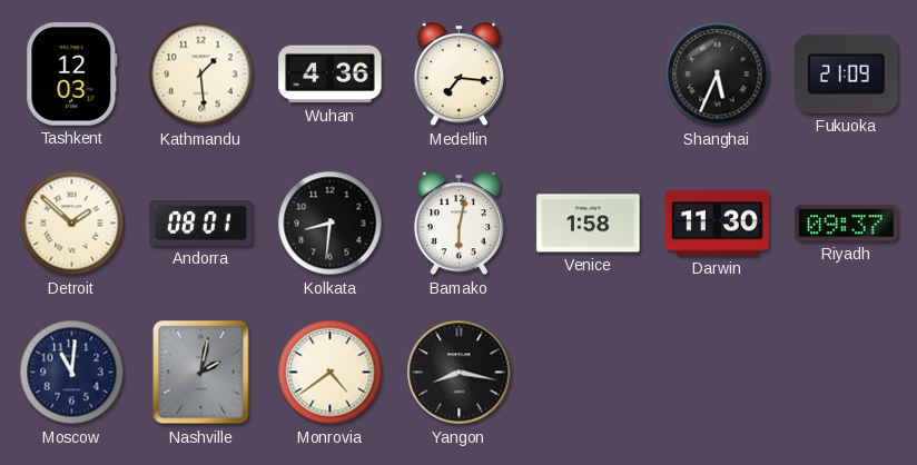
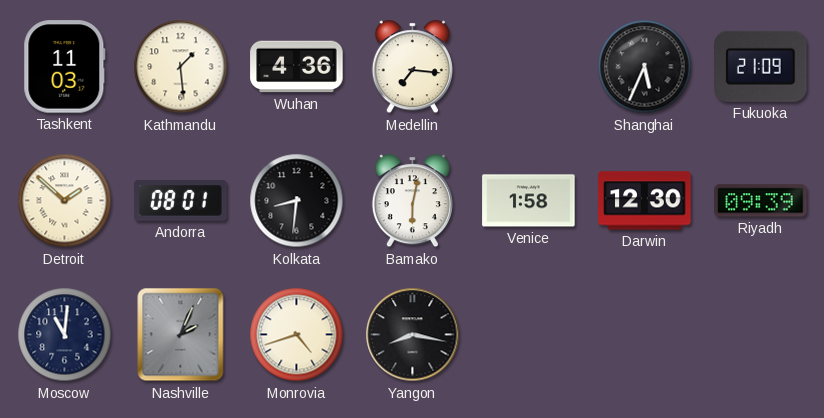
Tashkent: 12:03 -> 11:03
Darwin: 11:30 -> 12:30
Riyadh: 09:37 -> 09:39
Nashville: 2:02 -> 2:04
Monrovia: 4:39 -> 4:42
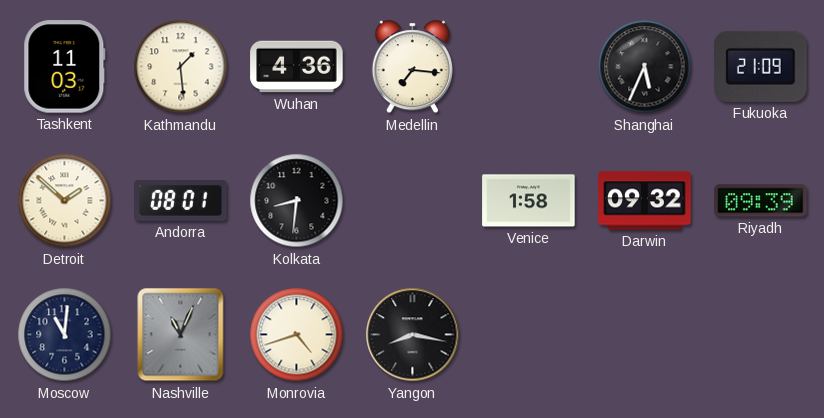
Bamako: 6:02 -> none
Darwin: 12:30 -> 09:32
Nashville: 2:04 -> 11:04
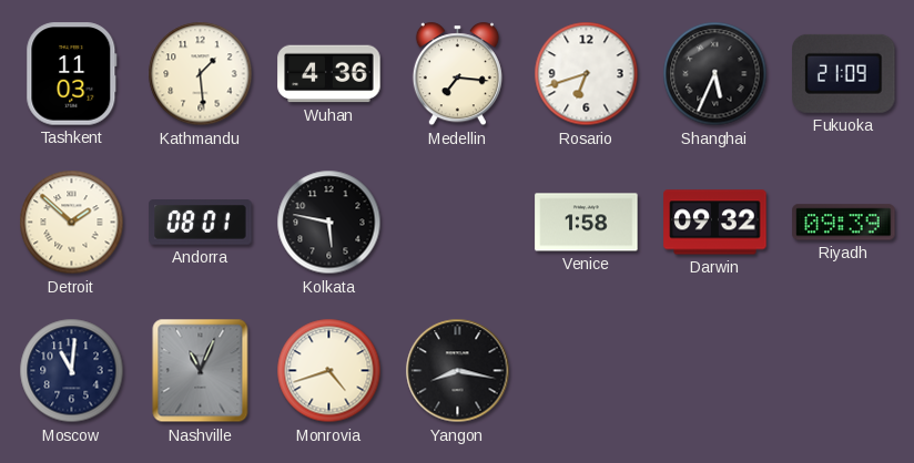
Rosario: none -> 6:42
Kolkata: 8:31 -> 5:47
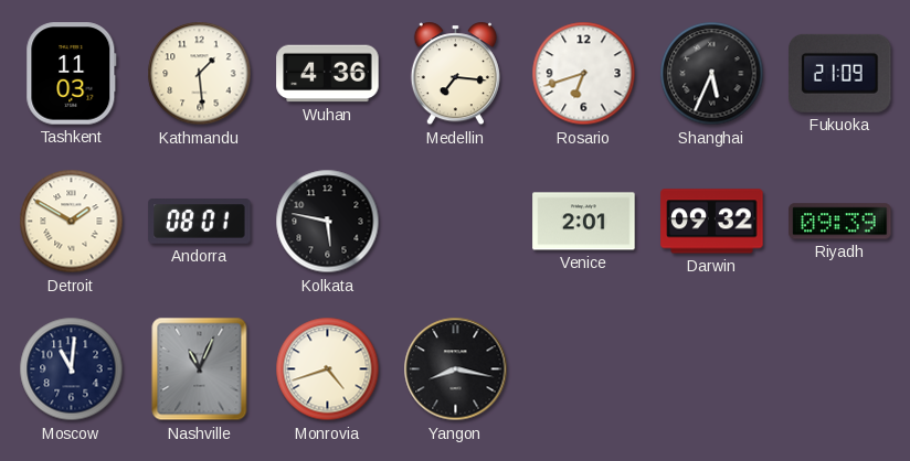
Detroit: 1:52 -> 1:50
Venice: 1:58 -> 2:01
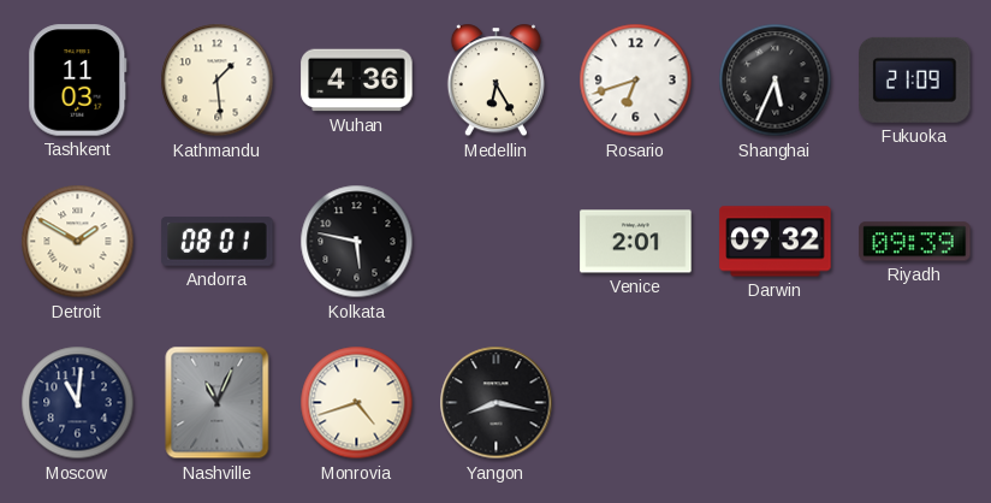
Medellin: 7:16 -> 6:25
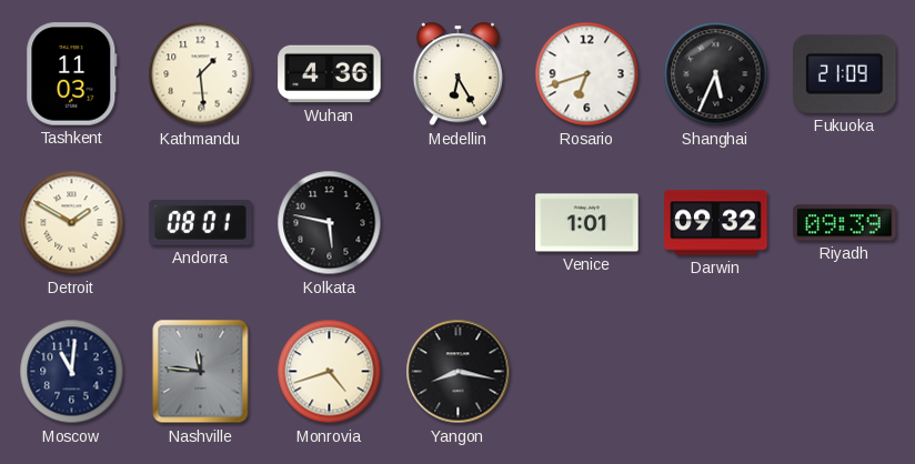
Venice: 2:01 -> 1:01
Nashville: 11:04 -> 11:46
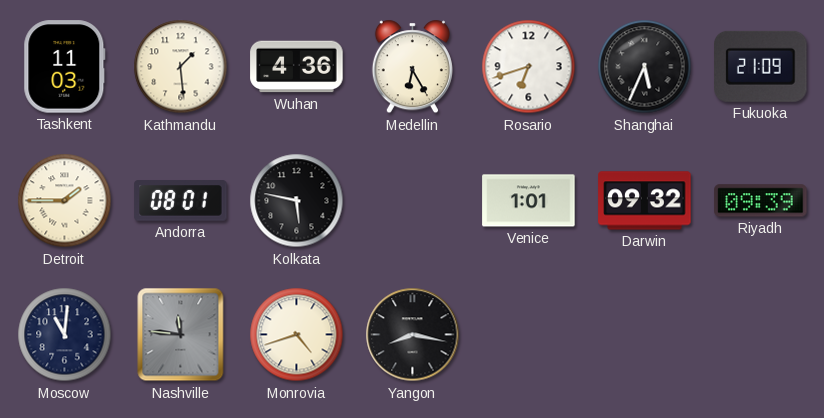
Detroit: 1:50 -> 1:45
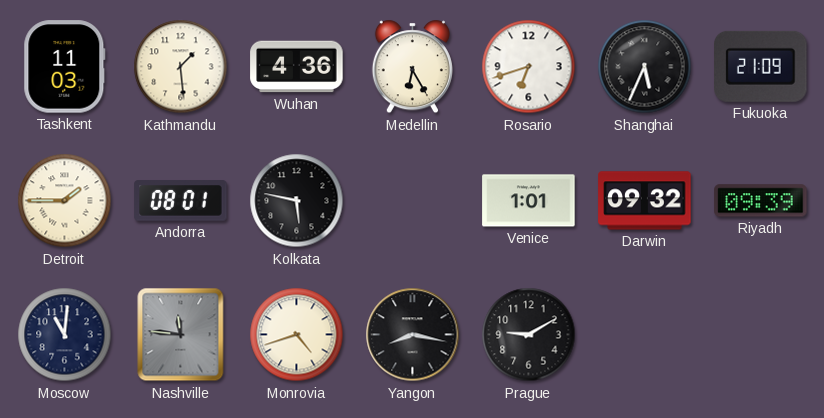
Prague: none -> 9:10
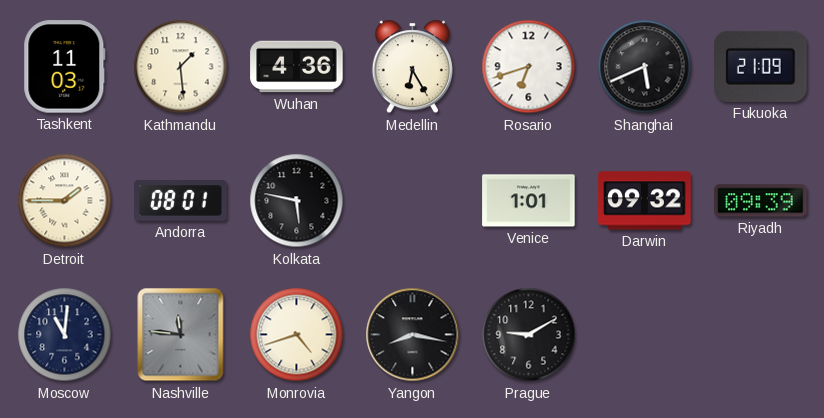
Shanghai: 5:34 -> 5:41
